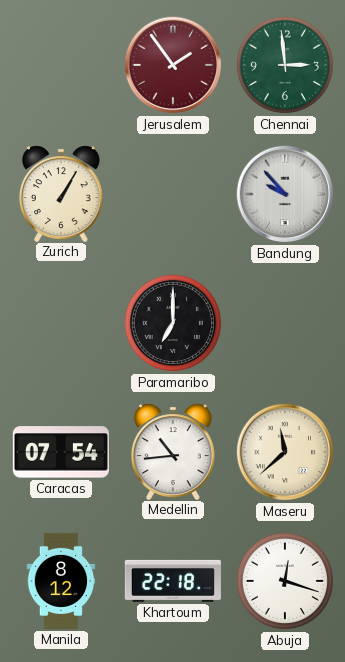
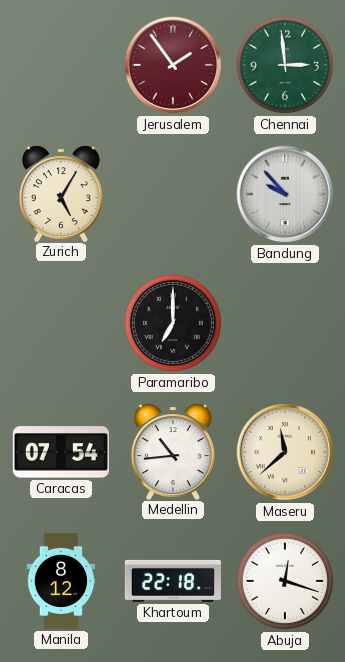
Zurich: 1:05 -> 5:05
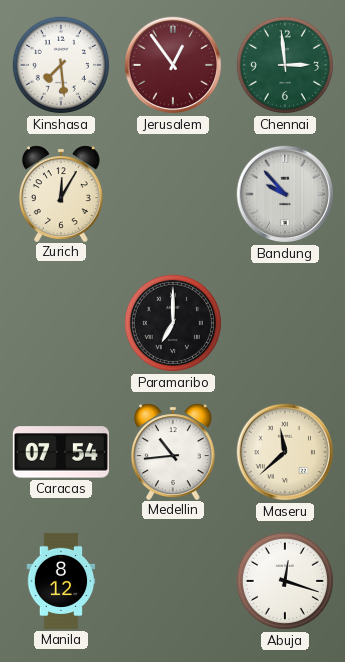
Kinshasa: none -> 7:29
Jerusalem: 1:54 -> 12:54
Zurich: 5:05 -> 12:05
Khartoum: 22:18 -> none
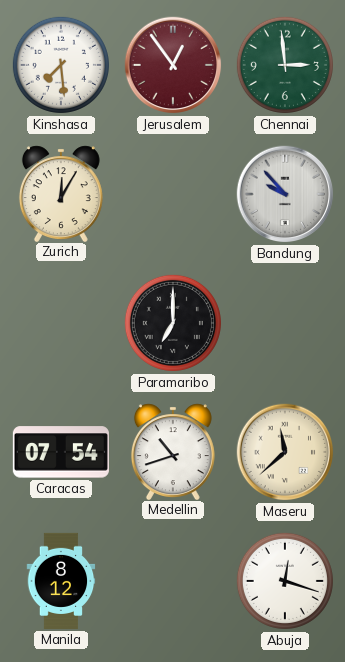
Medellin: 10:44 -> 10:42
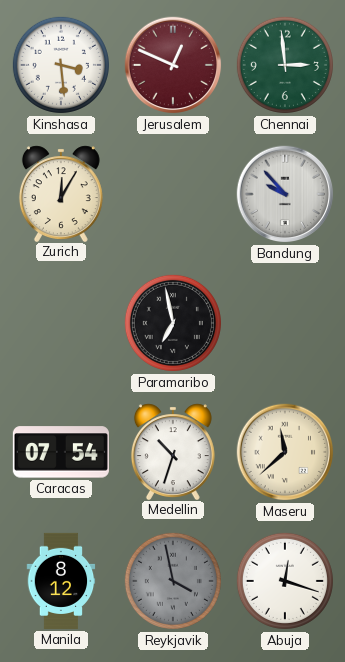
Kinshasa: 7:29 -> 3:29
Jerusalem: 12:54 -> 12:49
Paramaribo: 7:00 -> 6:58
Medellin: 10:42 -> 10:33
Reykjavik: none -> 3:58
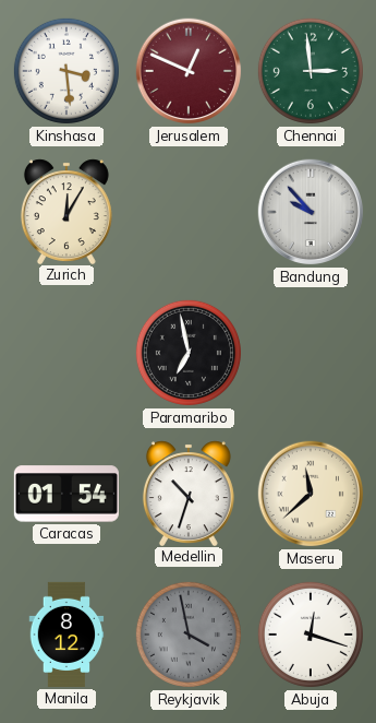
Caracas: 07:54 -> 01:54
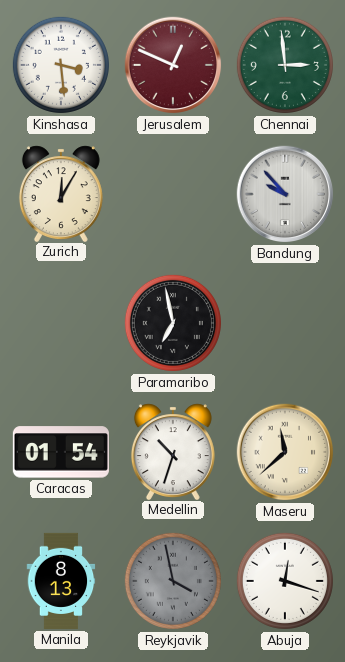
Manila: 8:12 -> 8:13
